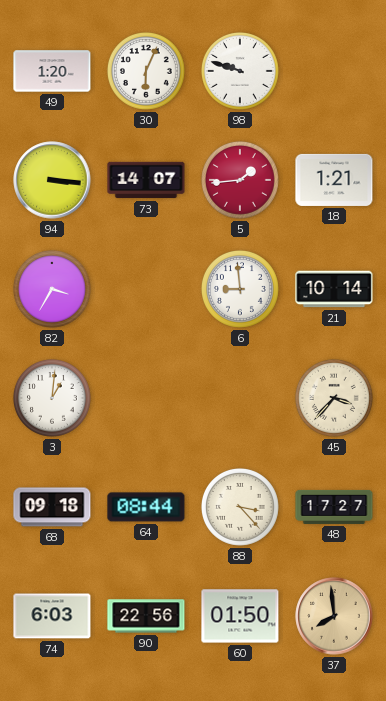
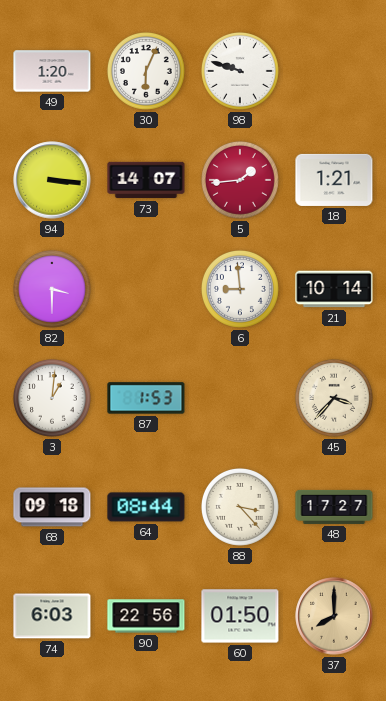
82: 3:35 -> 3:30
87: none -> 1:53
37: 7:59 -> 8:00
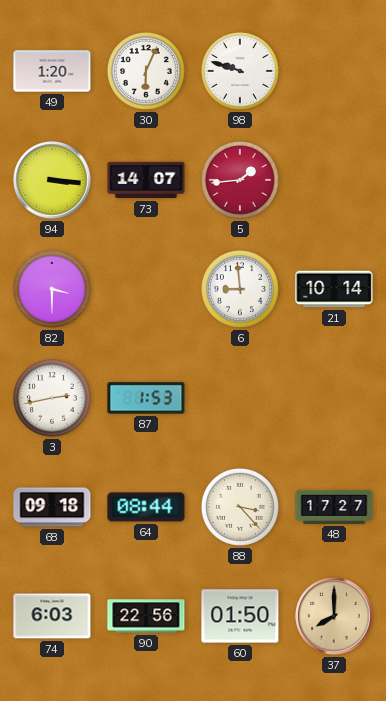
18: 1:21 -> none
3: 1:01 -> 2:43
45: 3:37 -> none
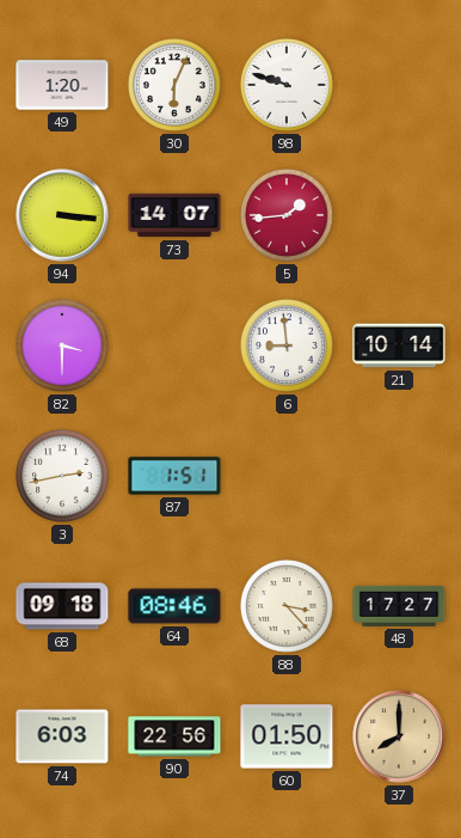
87: 1:53 -> 1:51
64: 08:44 -> 08:46
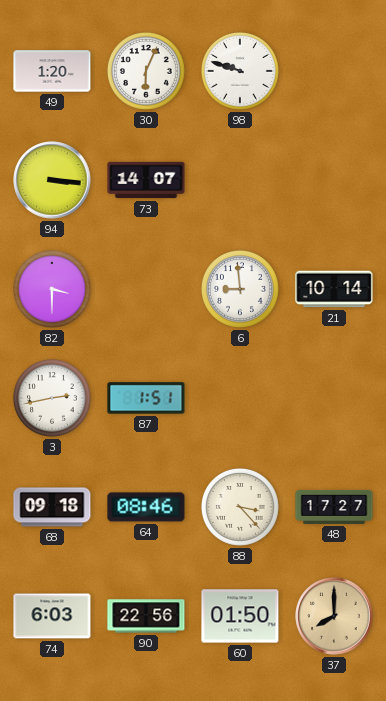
5: 1:44 -> none
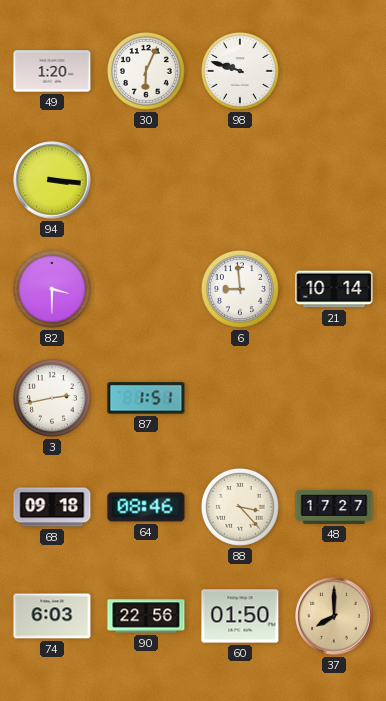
73: 14:07 -> none
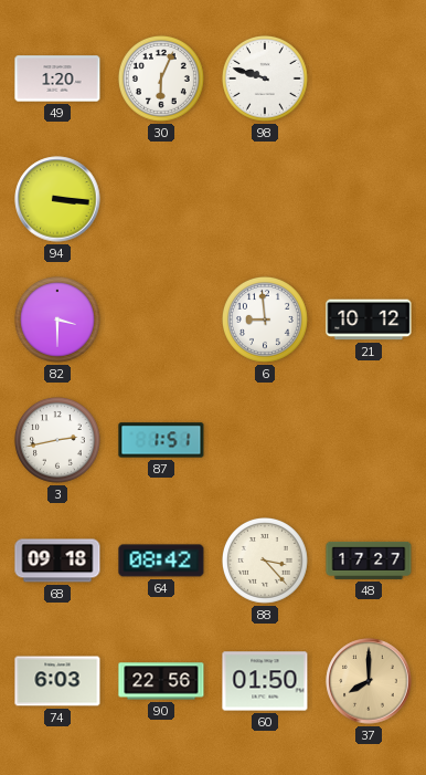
21: 10:14 -> 10:12
64: 08:46 -> 08:42
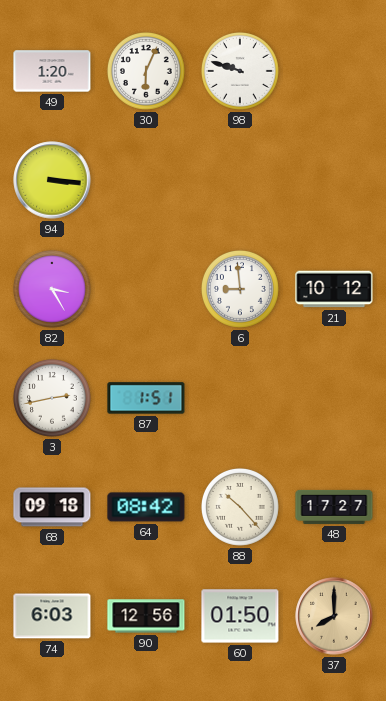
82: 3:30 -> 3:25
88: 3:23 -> 10:23
90: 22:56 -> 12:56
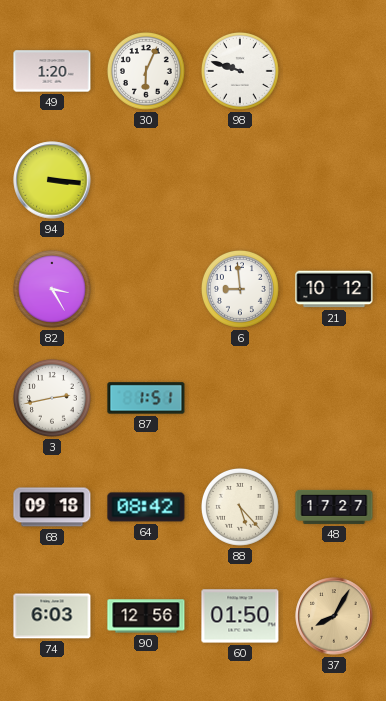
88: 10:23 -> 5:23
37: 8:00 -> 8:05
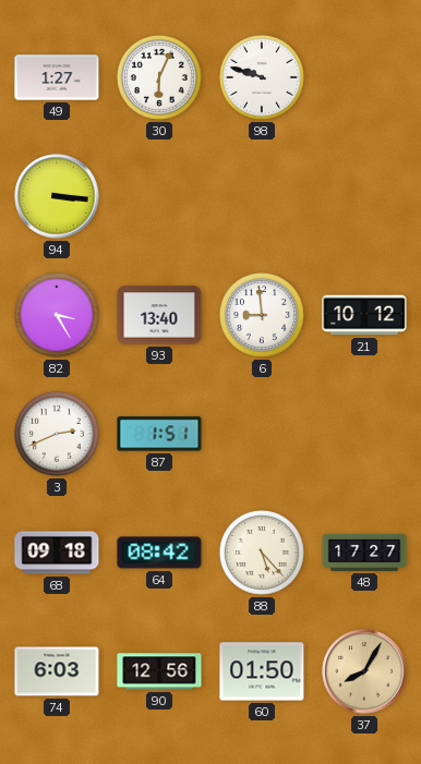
49: 1:20 -> 1:27
93: none -> 13:40
3: 2:43 -> 2:41
